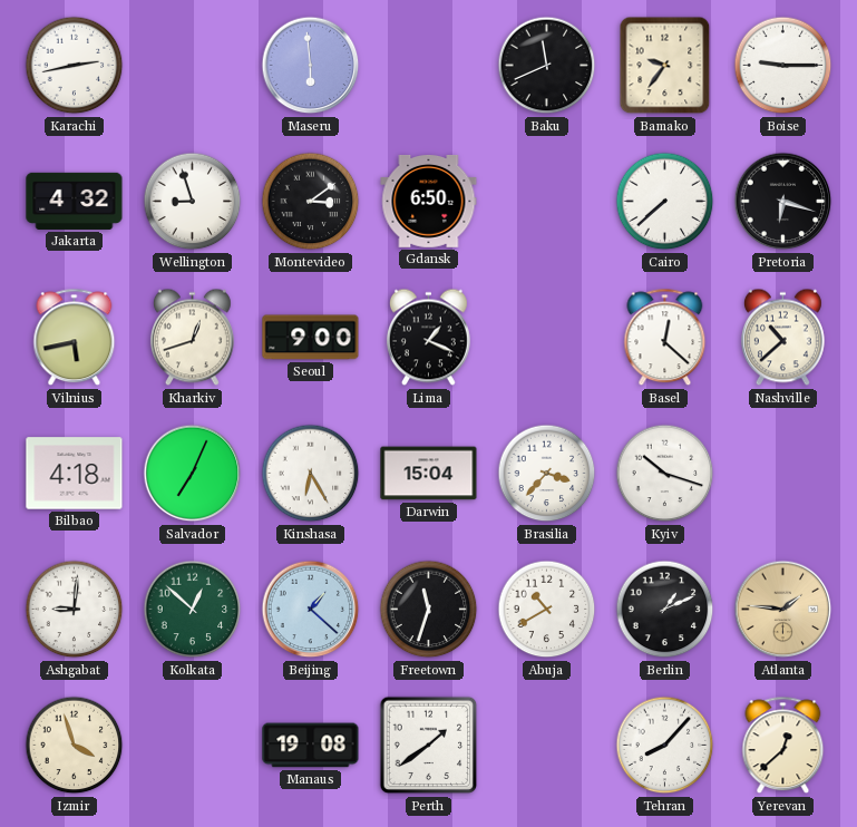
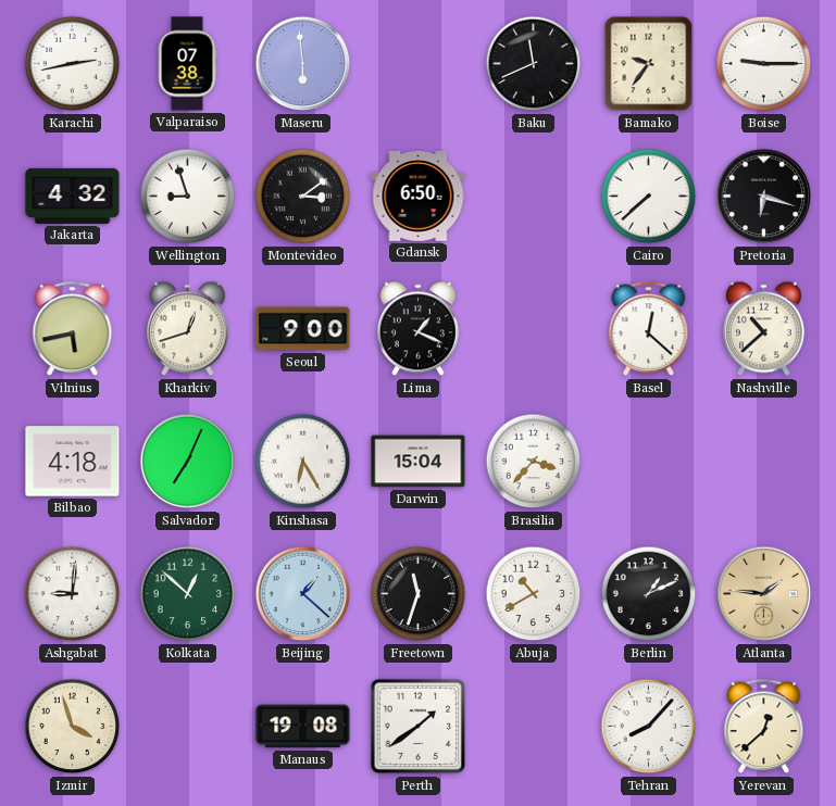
Valparaiso: none -> 07:38
Kyiv: 10:18 -> none
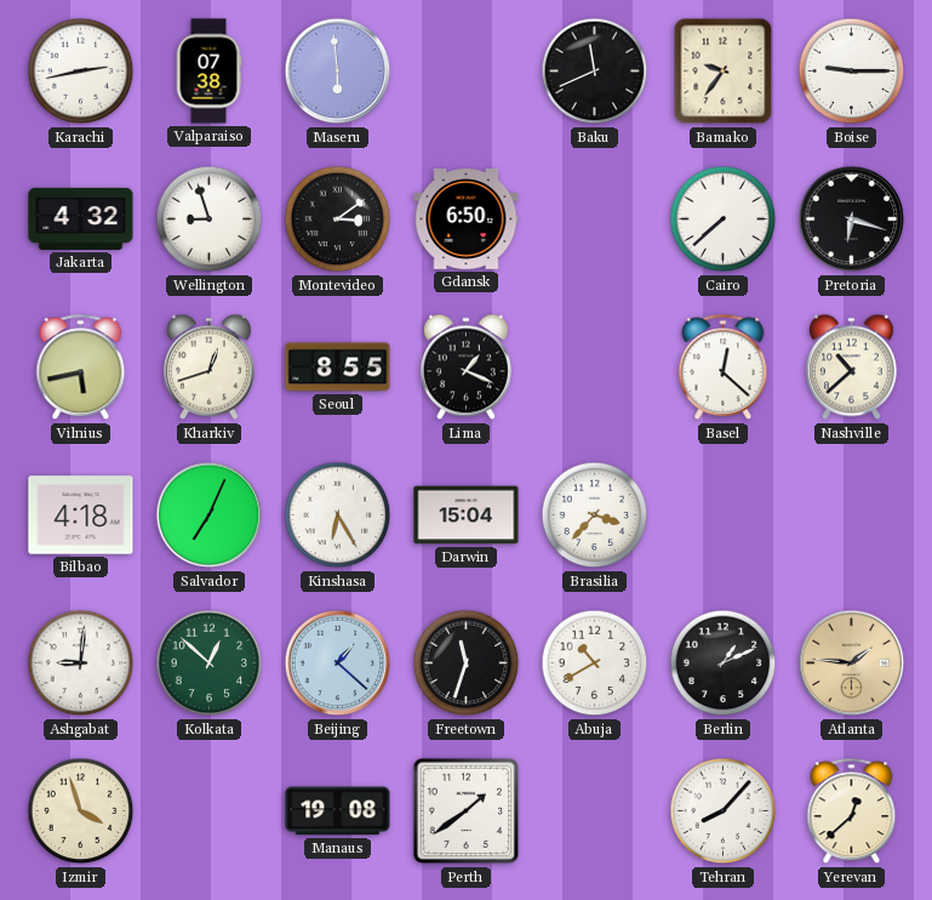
Seoul: 9:00 -> 8:55
